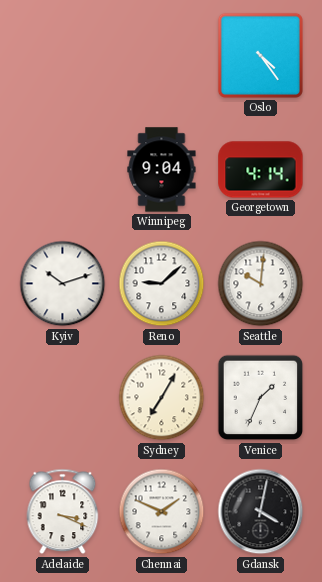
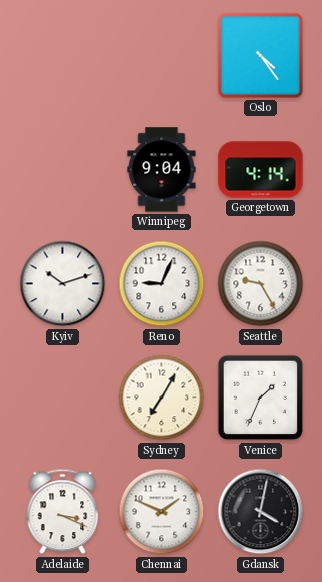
Reno: 9:08 -> 9:04
Seattle: 10:01 -> 9:25
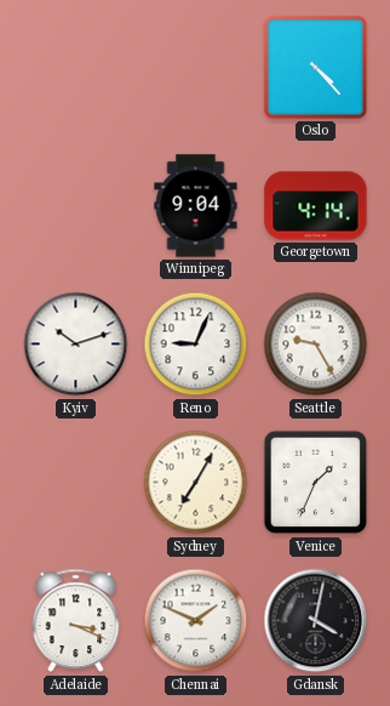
Oslo: 4:24 -> 4:23
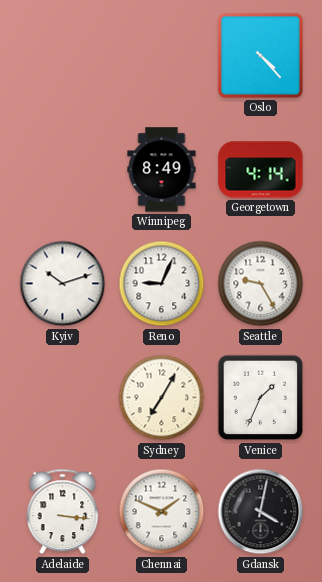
Winnipeg: 9:04 -> 8:49
Adelaide: 3:19 -> 3:16
